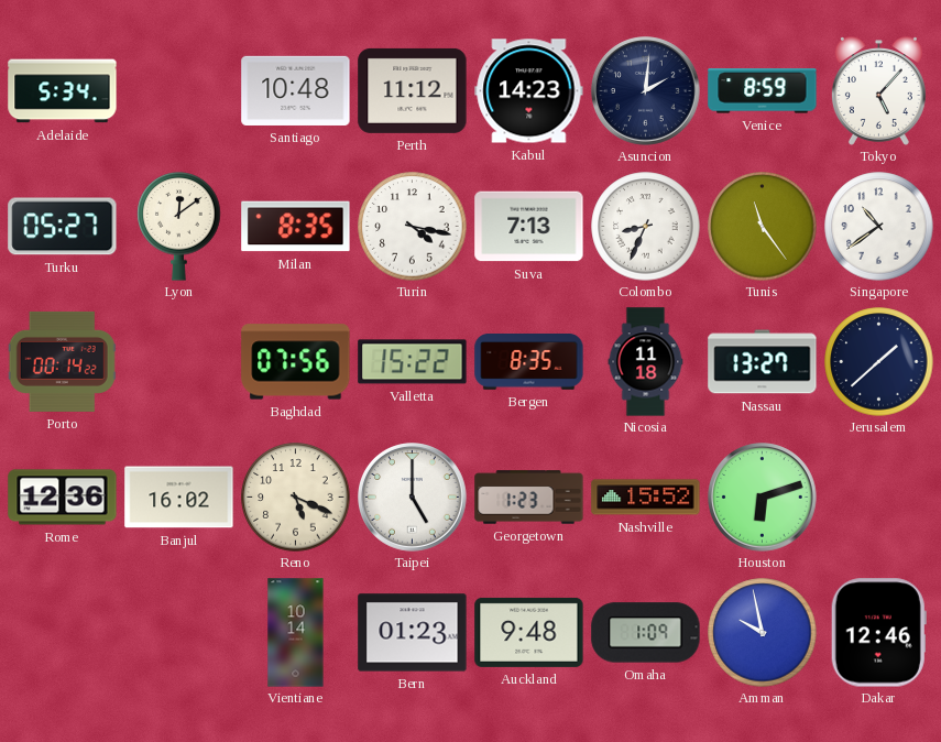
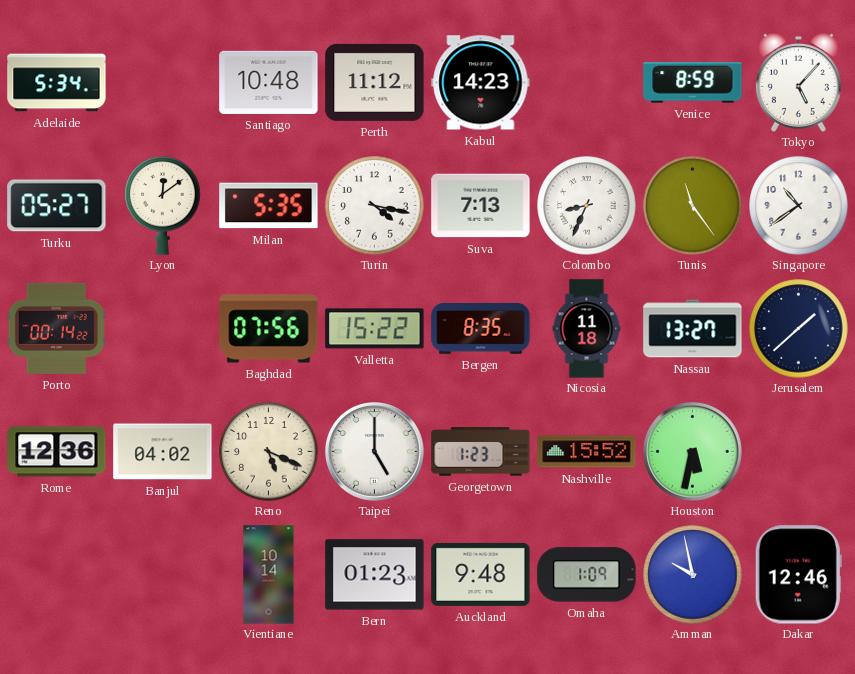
Asuncion: 2:01 -> none
Milan: 8:35 -> 5:35
Banjul: 16:02 -> 04:02
Houston: 6:12 -> 5:32
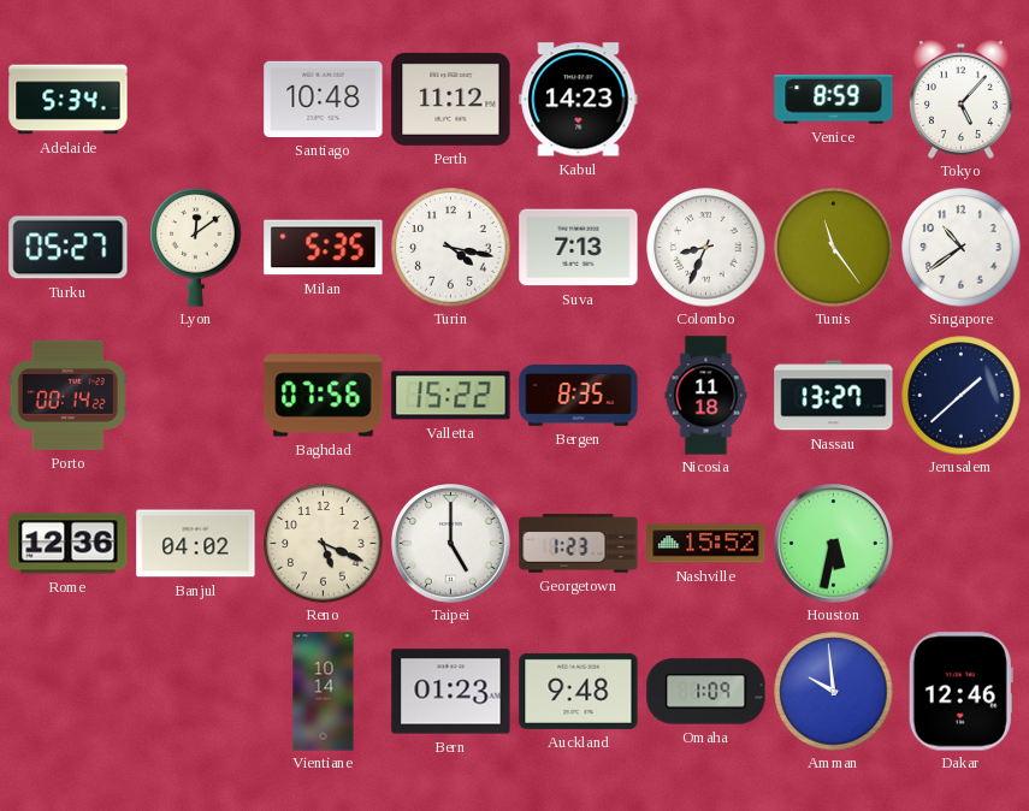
Amman: 9:58 -> 9:59
